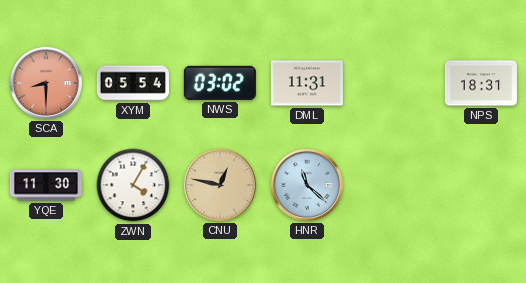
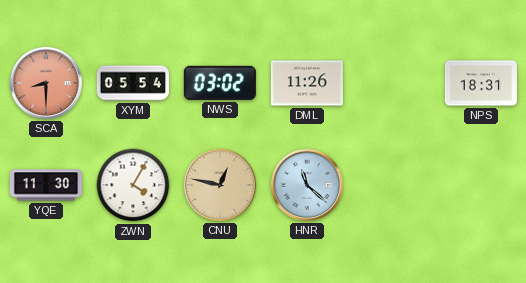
DML: 11:31 -> 11:26
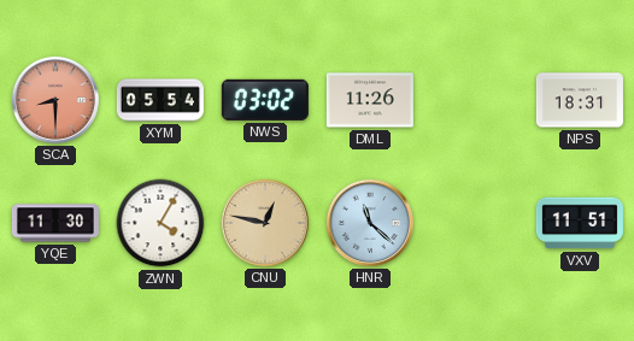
VXV: none -> 11:51
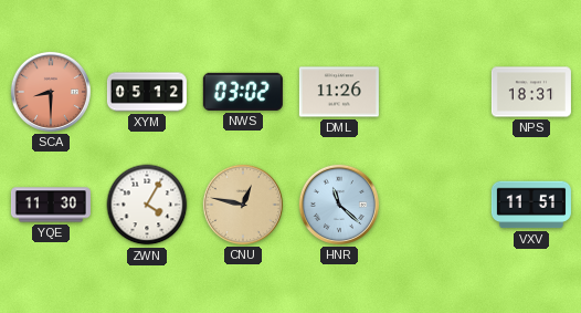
XYM: 05:54 -> 05:12
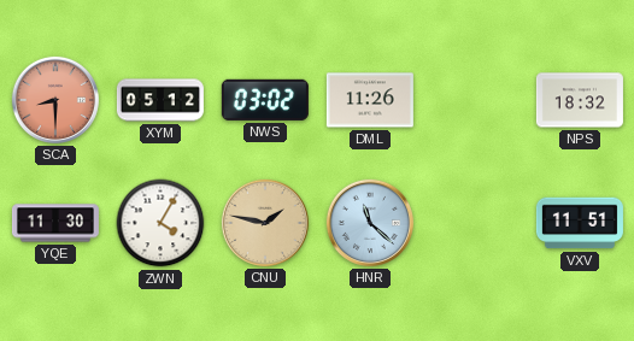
NPS: 18:31 -> 18:32
CNU: 12:47 -> 1:47
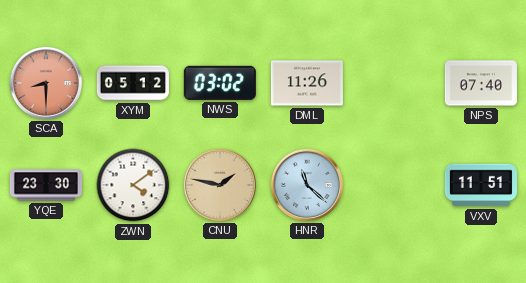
NPS: 18:32 -> 07:40
YQE: 11:30 -> 23:30
ZWN: 4:05 -> 4:09
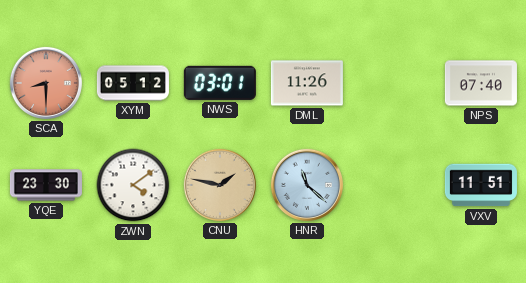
NWS: 03:02 -> 03:01
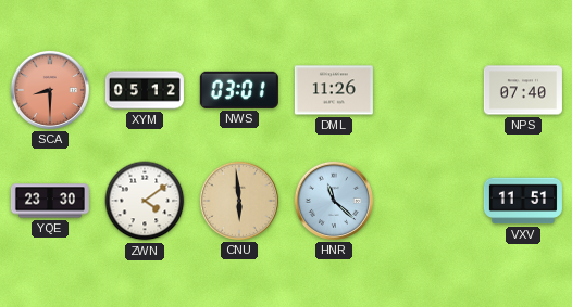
CNU: 1:47 -> 5:59
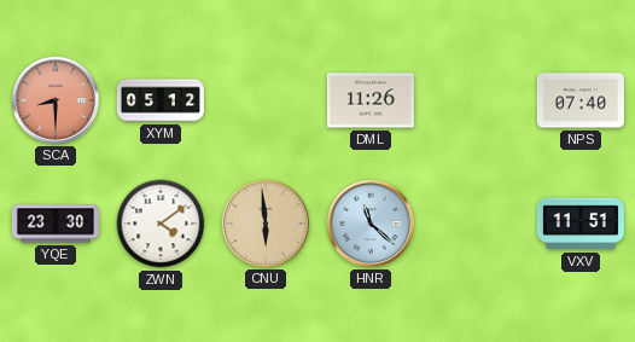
NWS: 03:01 -> none
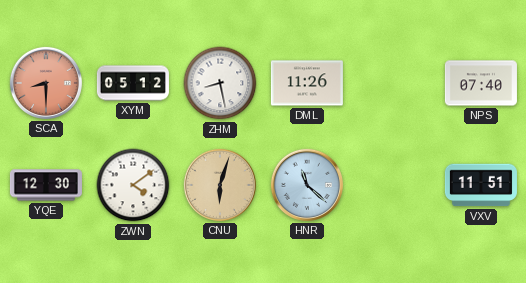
ZHM: none -> 8:28
YQE: 23:30 -> 12:30
CNU: 5:59 -> 6:03
